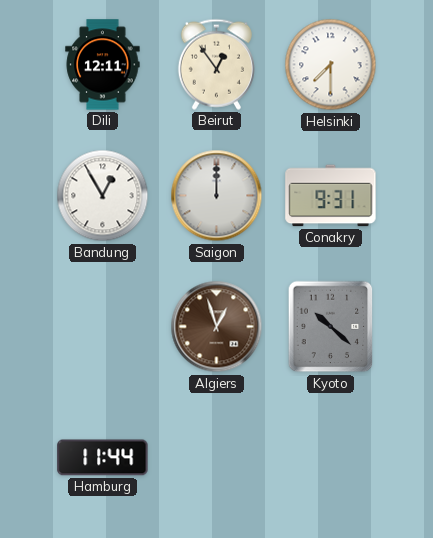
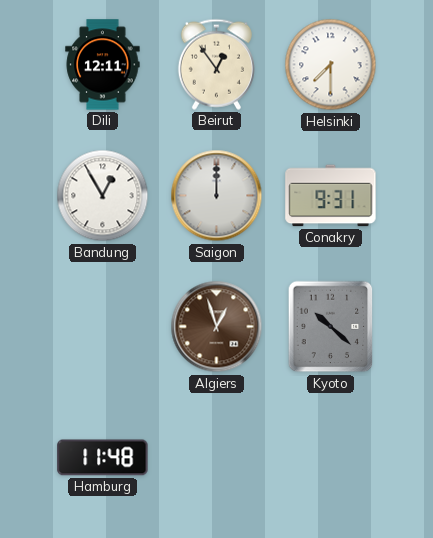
Hamburg: 11:44 -> 11:48
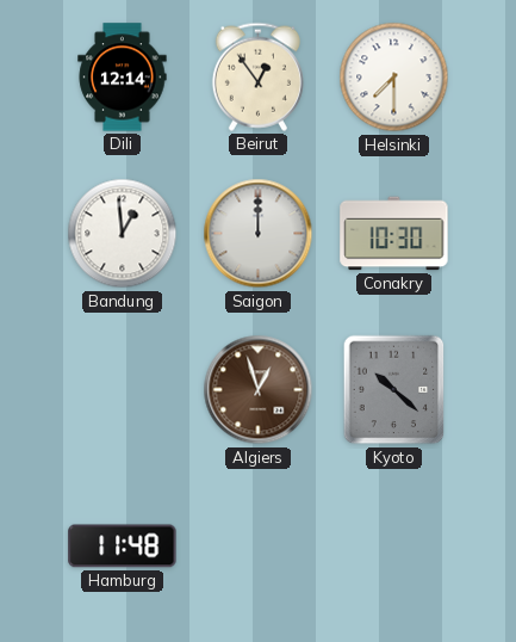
Dili: 12:11 -> 12:14
Bandung: 12:55 -> 12:59
Conakry: 9:31 -> 10:30
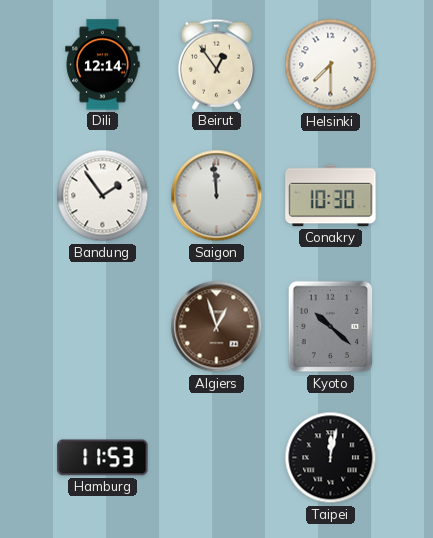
Bandung: 12:59 -> 1:54
Saigon: 12:00 -> 11:59
Hamburg: 11:48 -> 11:53
Taipei: none -> 12:02
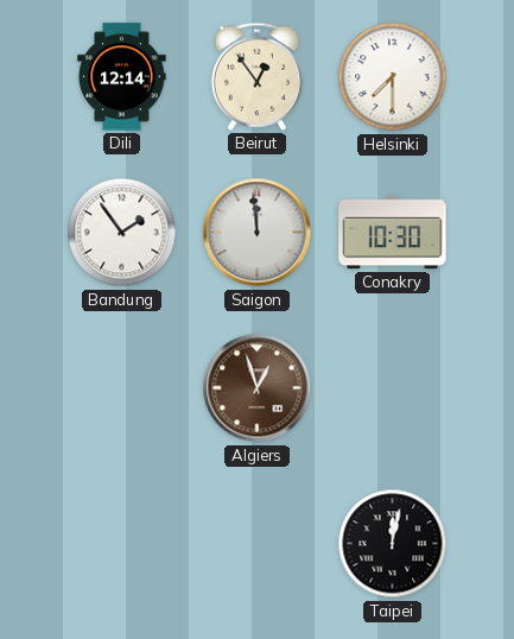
Kyoto: 10:22 -> none
Hamburg: 11:53 -> none
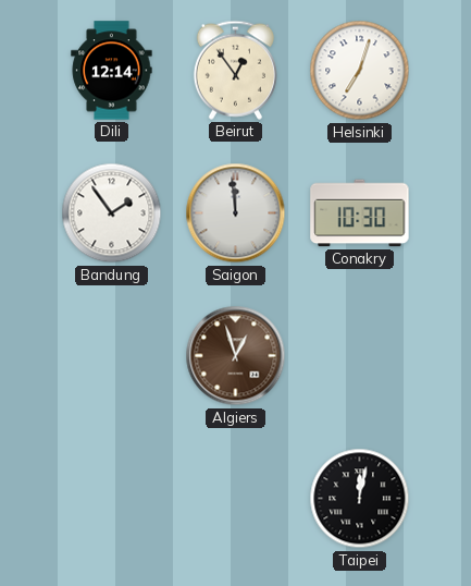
Helsinki: 7:30 -> 7:03
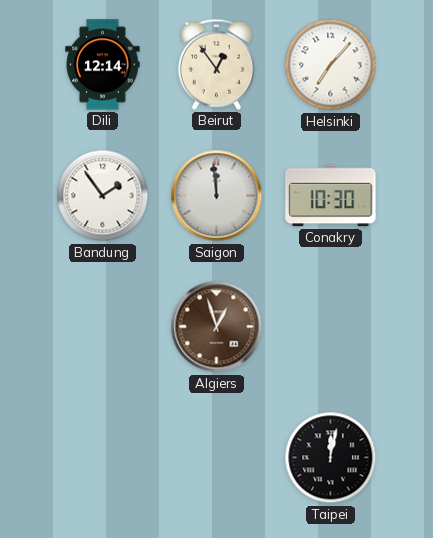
Helsinki: 7:03 -> 7:07
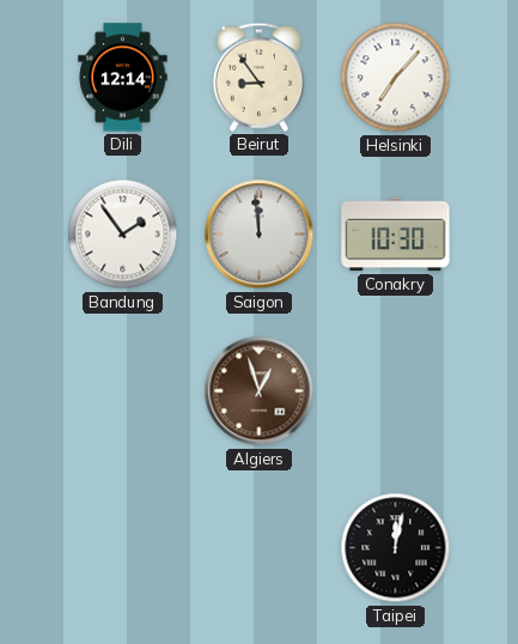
Beirut: 12:54 -> 8:54
